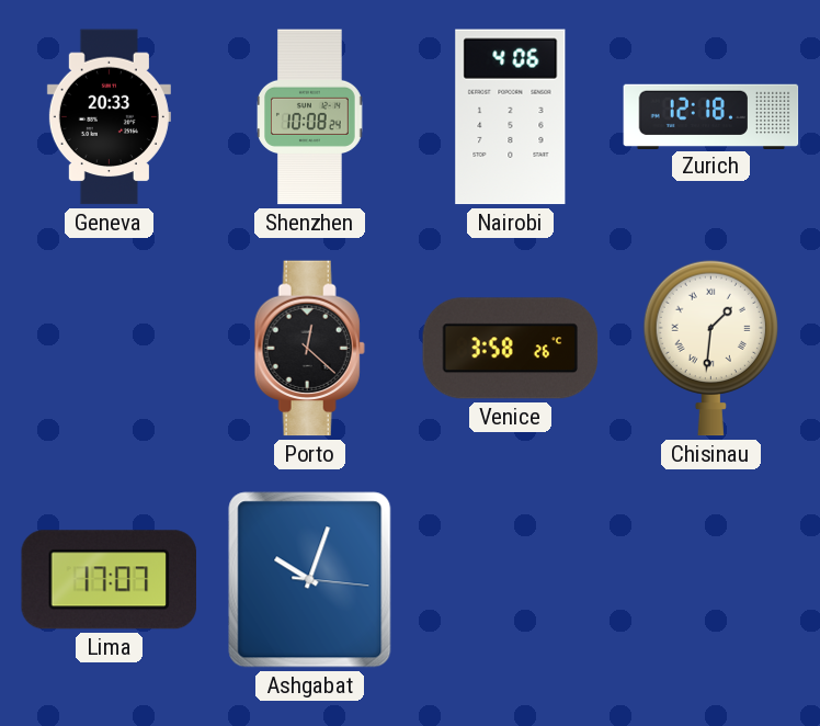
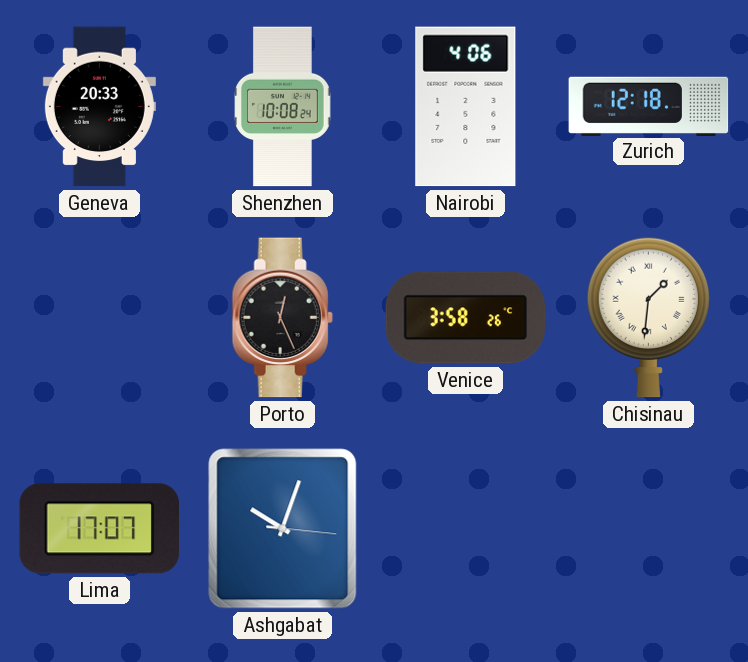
Porto: 12:22 -> 12:26
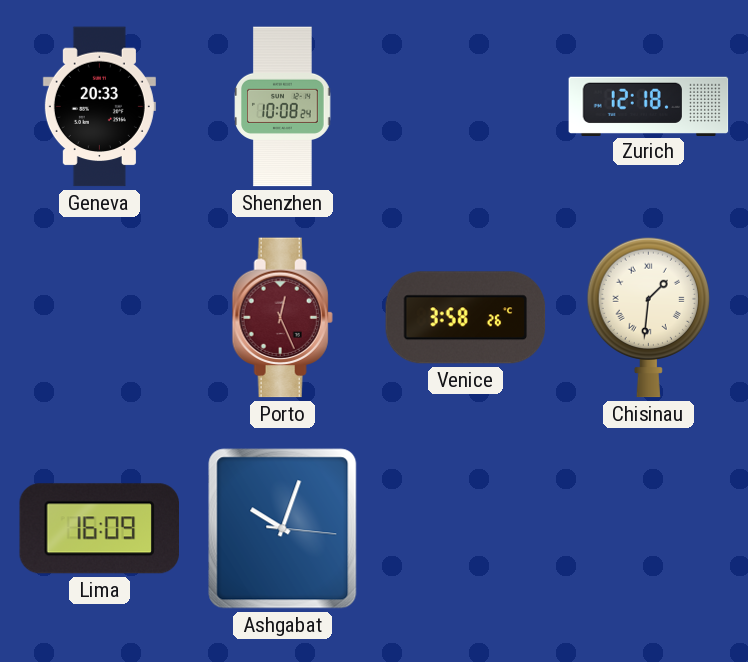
Nairobi: 4:06 -> none
Porto dial: black -> burgundy
Lima: 17:07 -> 16:09
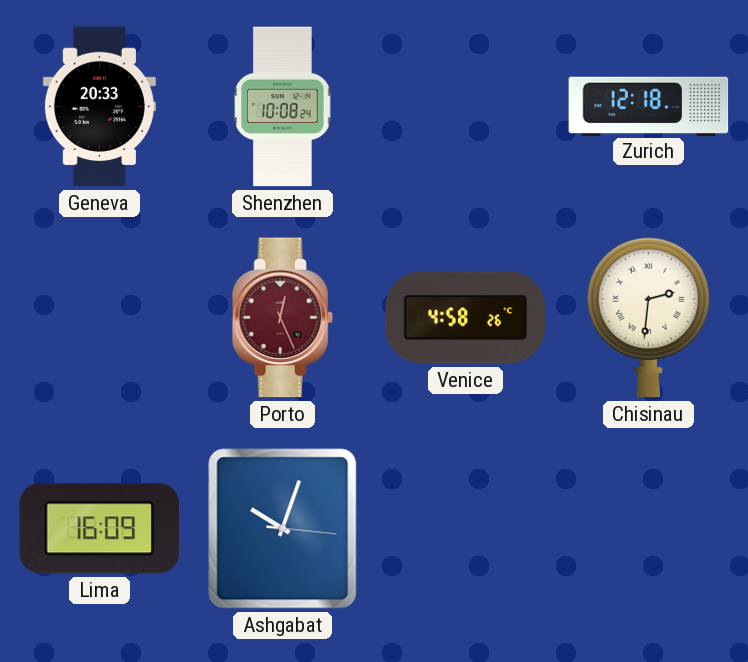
Venice: 3:58 -> 4:58
Chisinau: 1:31 -> 2:31
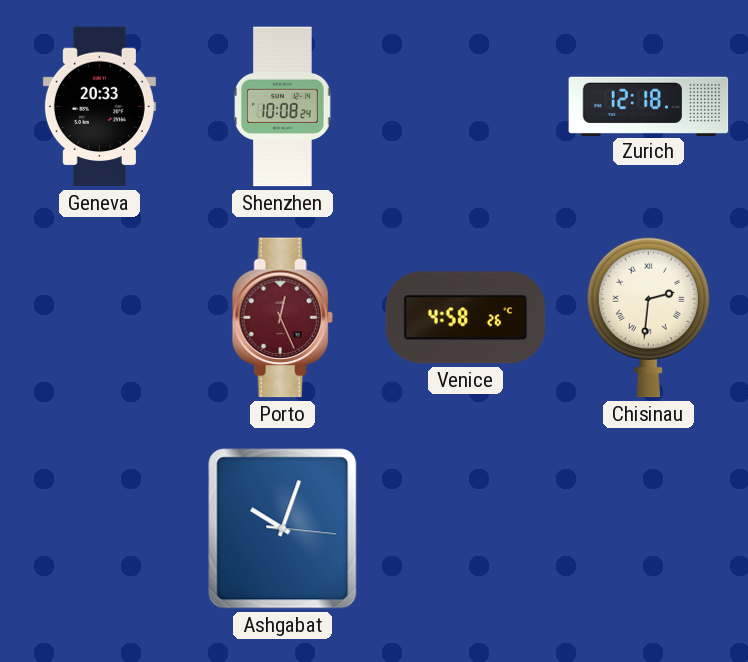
Lima: 16:09 -> none
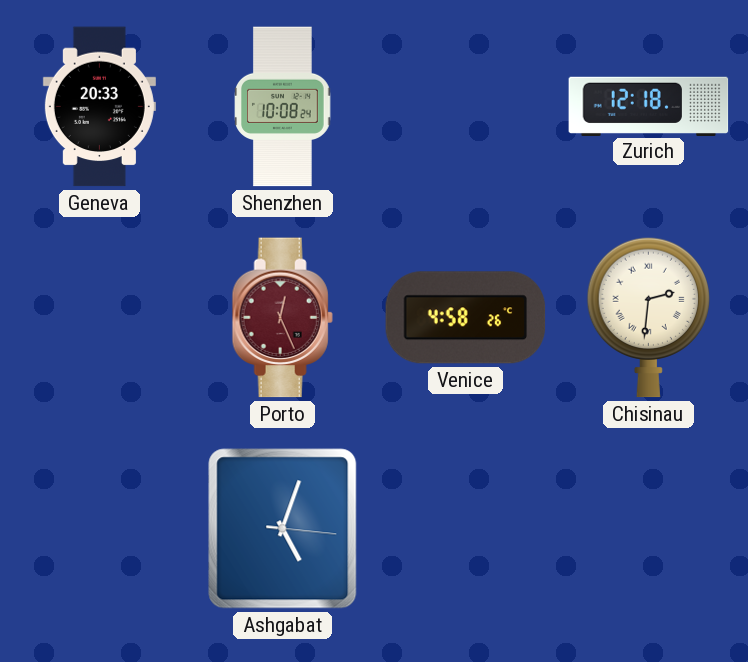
Ashgabat: 10:03 -> 5:03
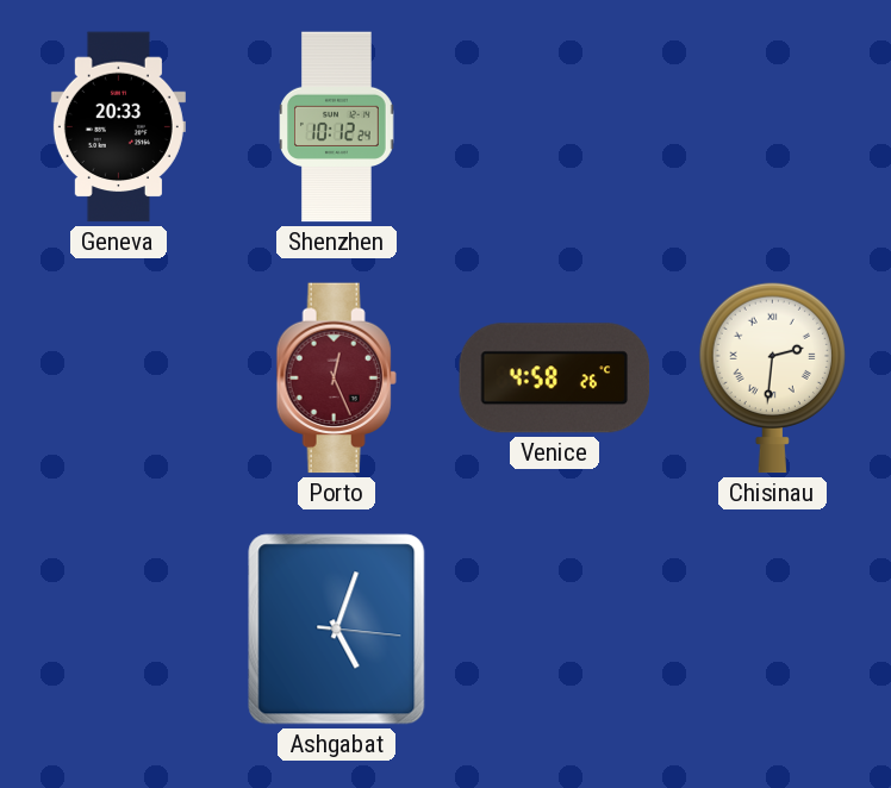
Shenzhen: 10:08 -> 10:12
Zurich: 12:18 -> none
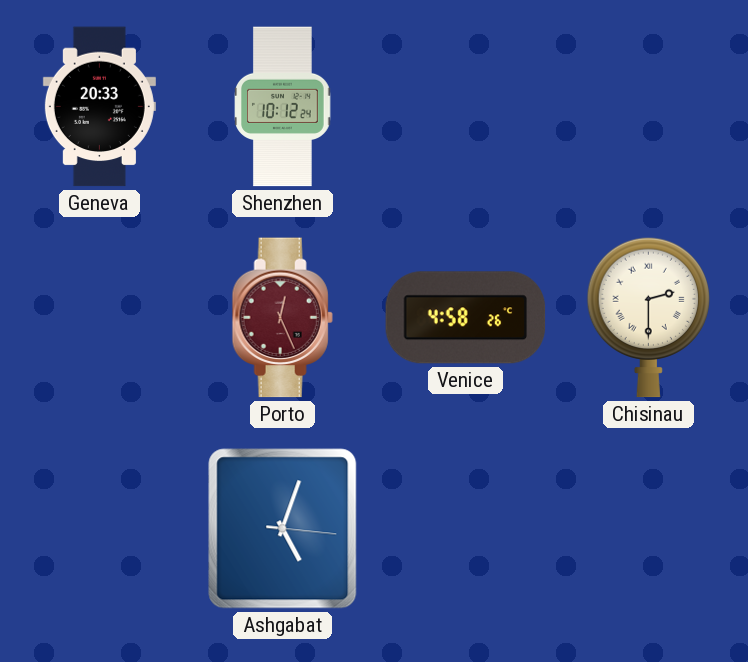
Chisinau: 2:31 -> 2:30
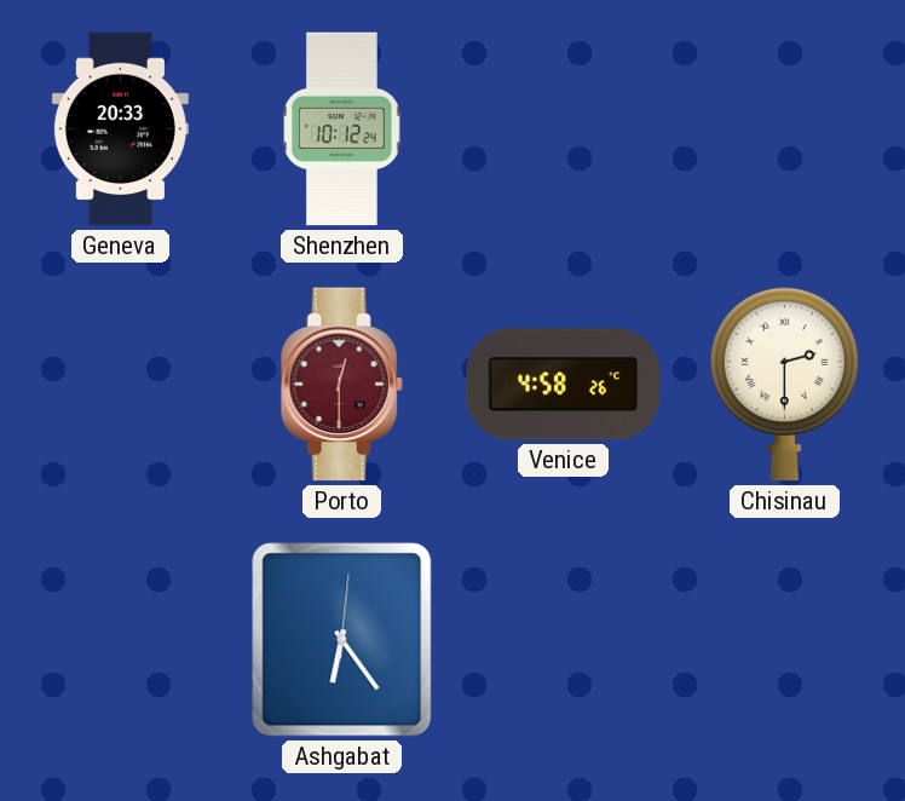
Porto: 12:26 -> 12:30
Ashgabat: 5:03 -> 6:24
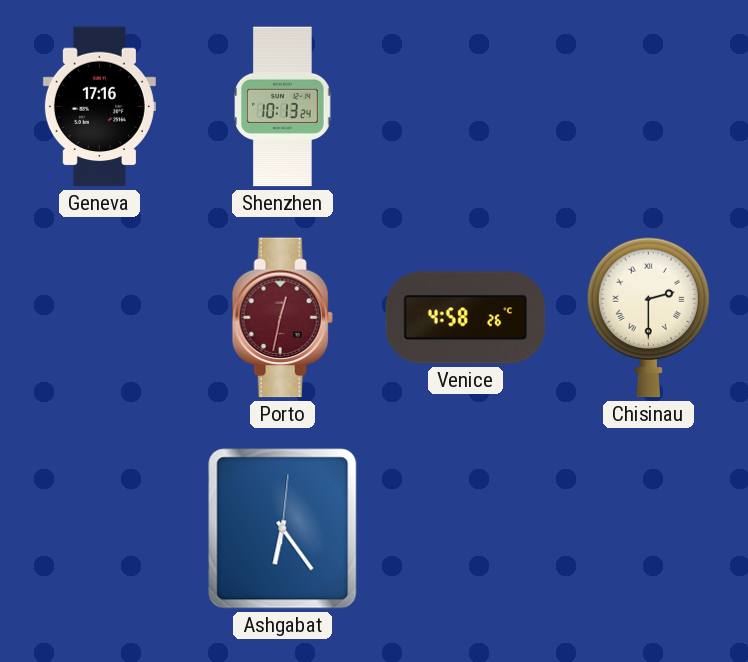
Geneva: 20:33 -> 17:16
Shenzhen: 10:12 -> 10:13
Porto: 12:30 -> 12:32
